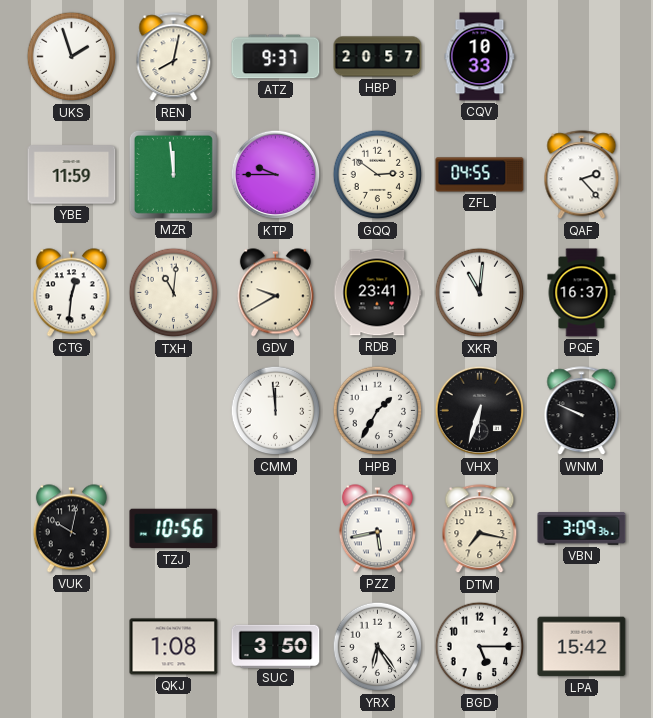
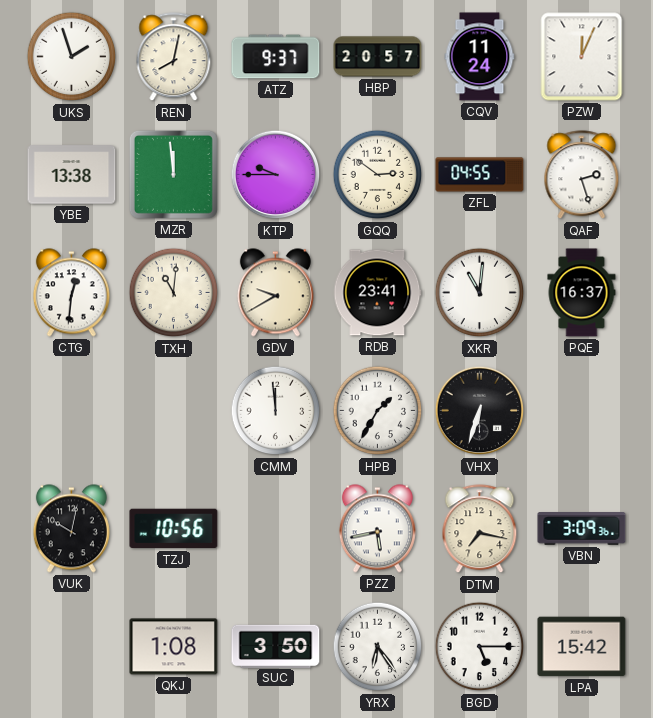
CQV: 10:33 -> 11:24
PZW: none -> 12:04
YBE: 11:59 -> 13:38
QAF: 2:23 -> 2:27
WNM: 9:49 -> none
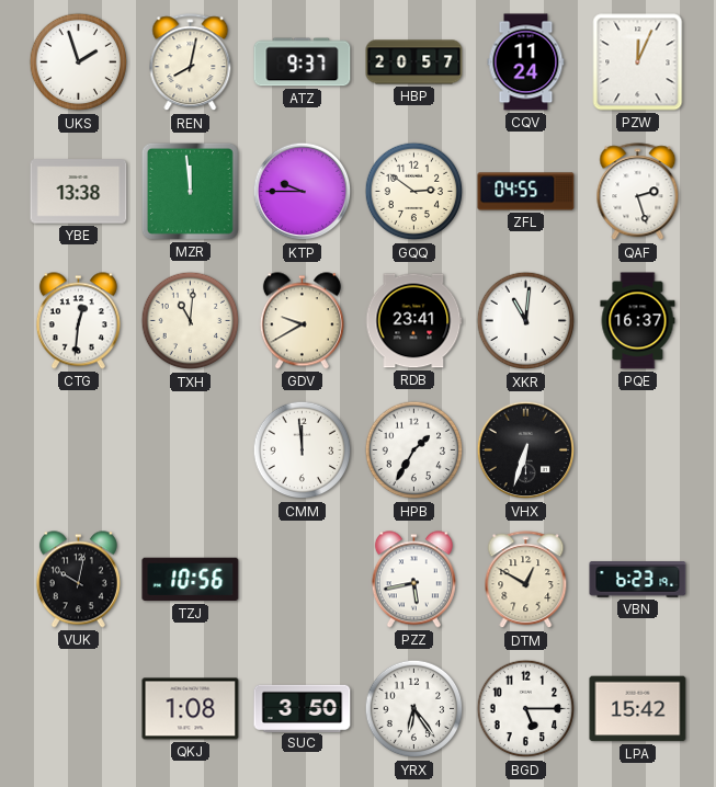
DTM: 7:17 -> 12:50
VBN: 3:09 -> 6:23
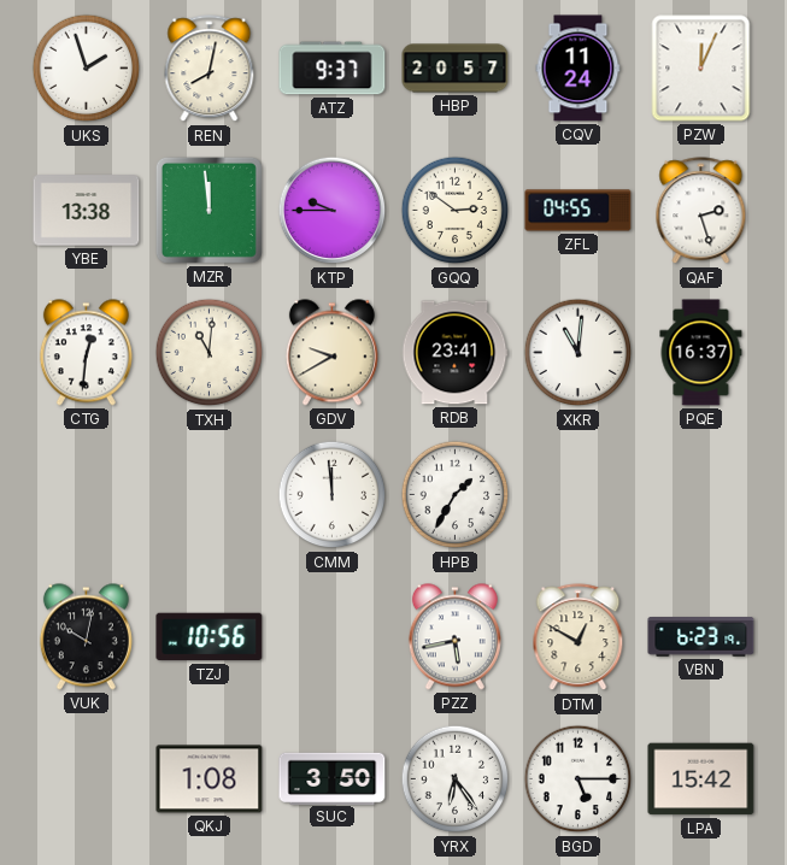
VHX: 6:33 -> none
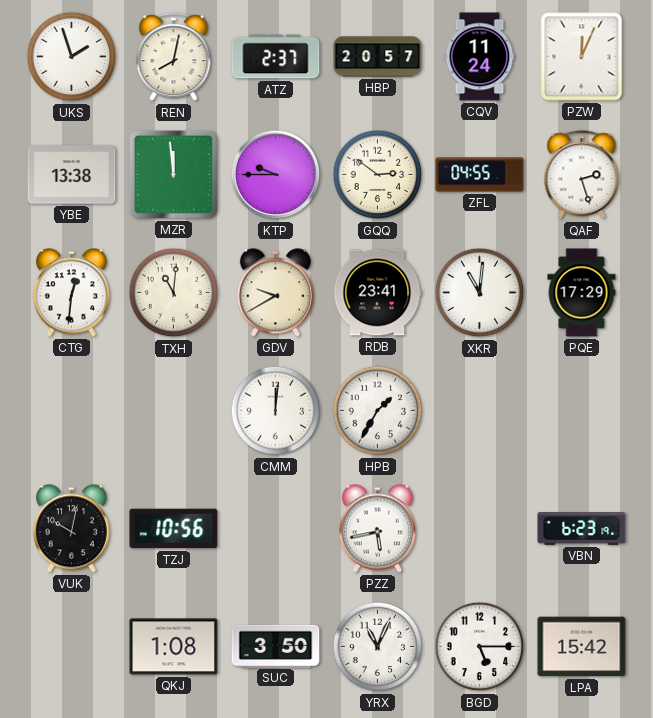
ATZ: 9:37 -> 2:37
PQE: 16:37 -> 17:29
CMM: 11:59 -> 12:01
DTM: 12:50 -> none
YRX: 6:24 -> 11:04
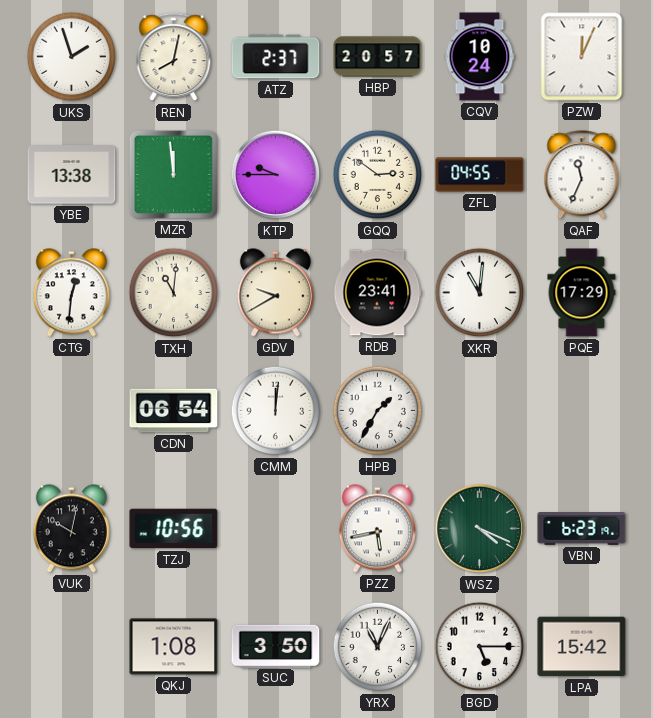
CQV: 11:24 -> 10:24
QAF: 2:27 -> 11:34
CDN: none -> 06:54
WSZ: none -> 4:19
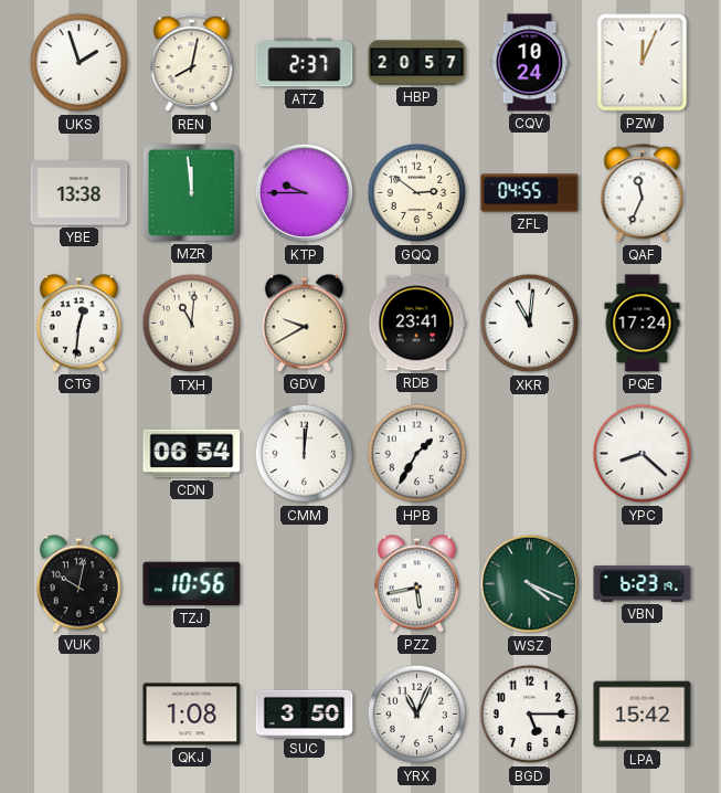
PQE: 17:29 -> 17:24
YPC: none -> 8:22
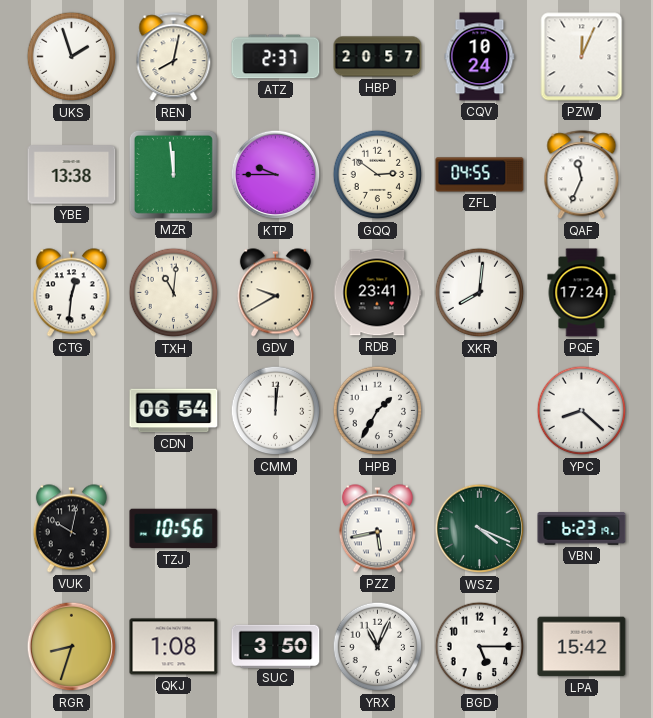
XKR: 11:01 -> 8:01
RGR: none -> 8:33
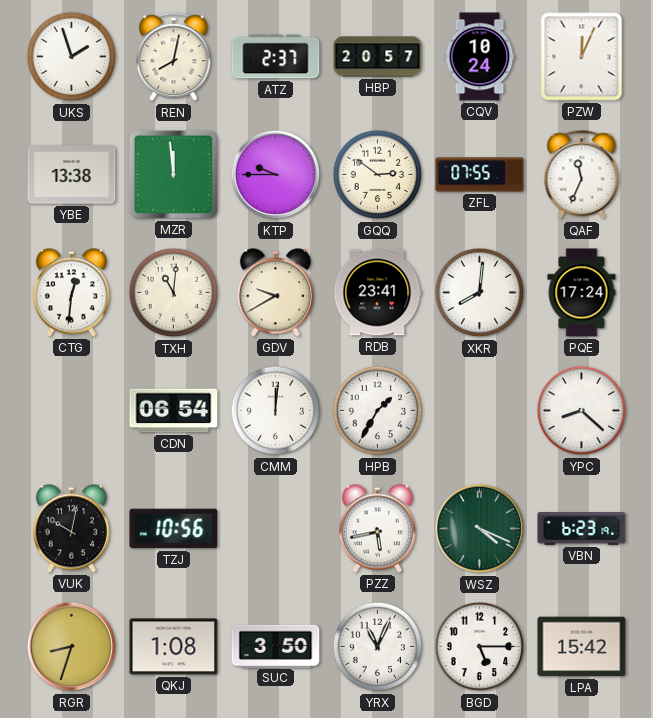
ZFL: 04:55 -> 07:55
